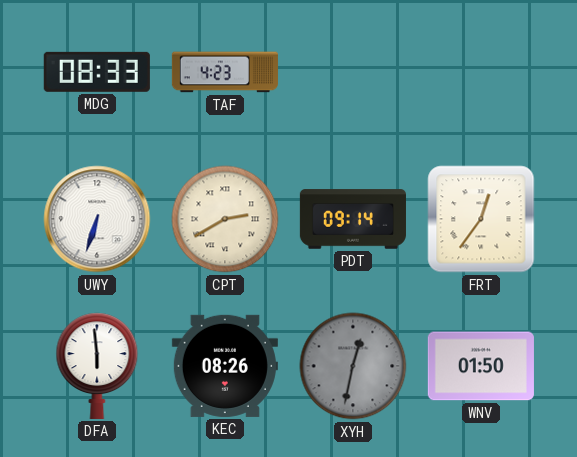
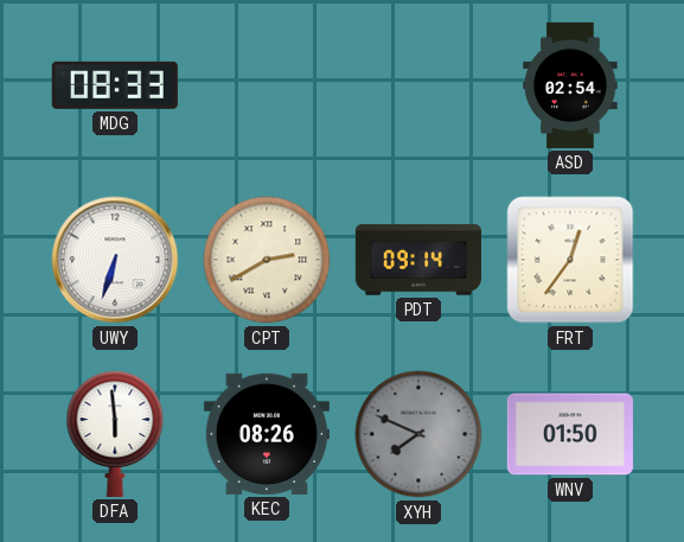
TAF: 4:23 -> none
ASD: none -> 02:54
XYH: 12:32 -> 7:49
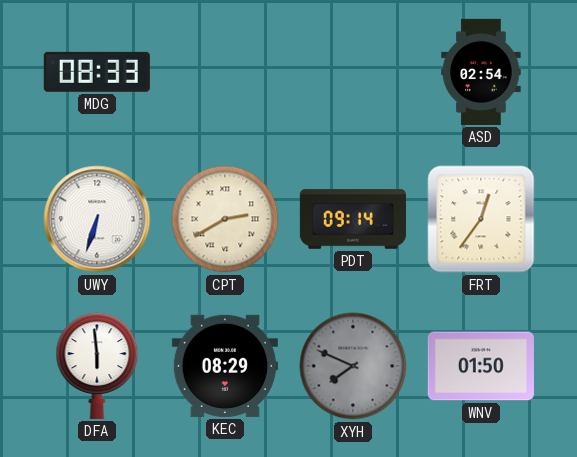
KEC: 08:26 -> 08:29
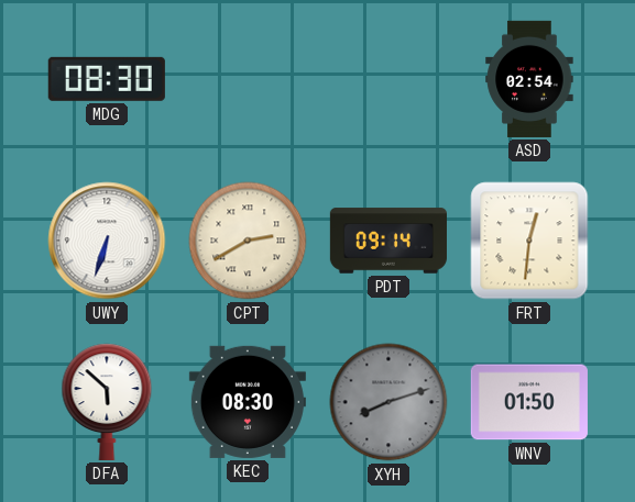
MDG: 08:33 -> 08:30
FRT: 12:36 -> 12:31
DFA: 5:59 -> 5:52
KEC: 08:29 -> 08:30
XYH: 7:49 -> 8:12
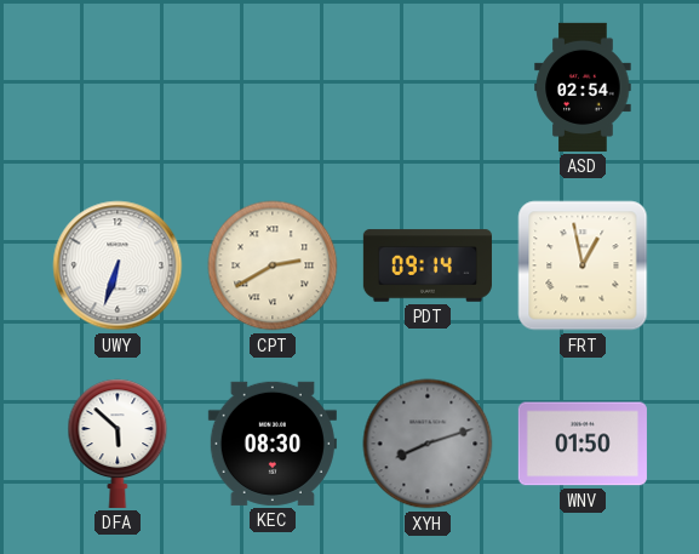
MDG: 08:30 -> none
FRT: 12:31 -> 12:58
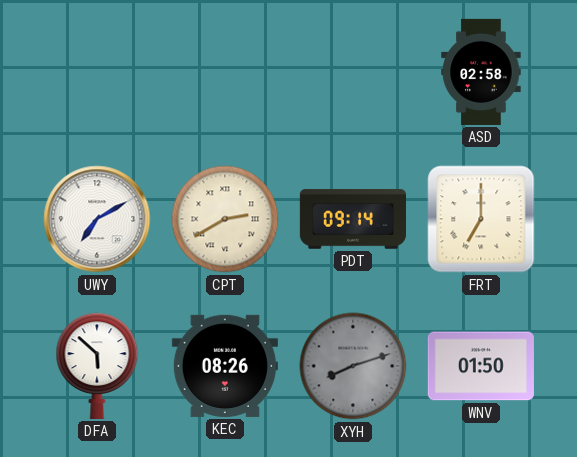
ASD: 02:54 -> 02:58
UWY: 6:33 -> 7:10
FRT: 12:58 -> 7:00
KEC: 08:30 -> 08:26
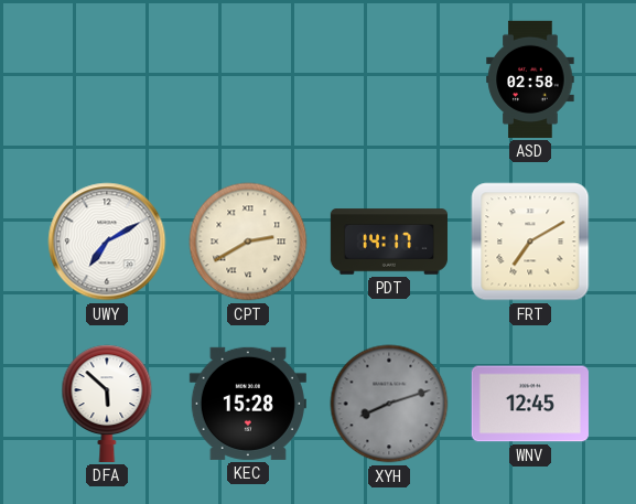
PDT: 09:14 -> 14:17
FRT: 7:00 -> 7:10
KEC: 08:26 -> 15:28
WNV: 01:50 -> 12:45
